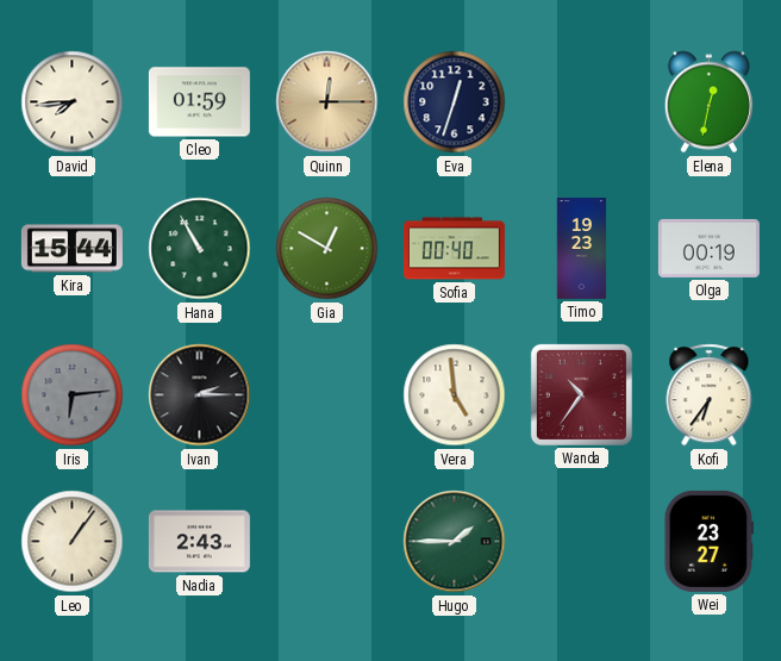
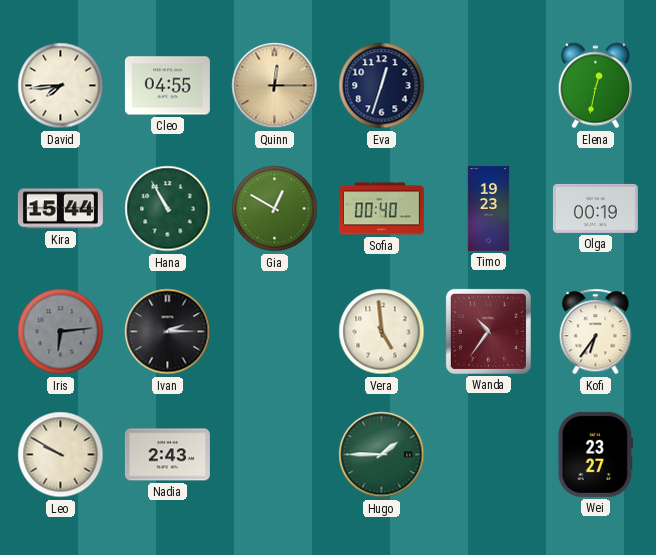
Cleo: 01:59 -> 04:55
Leo: 1:06 -> 9:50
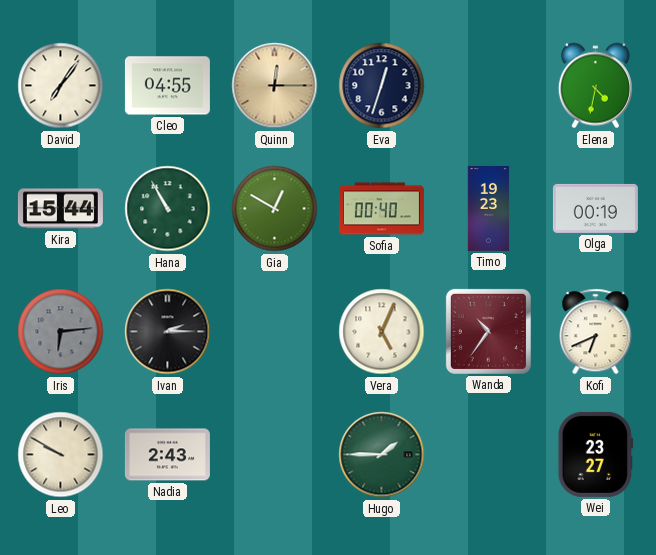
David: 7:44 -> 7:06
Elena: 12:32 -> 4:32
Vera: 4:59 -> 5:04
Kofi: 6:36 -> 6:41
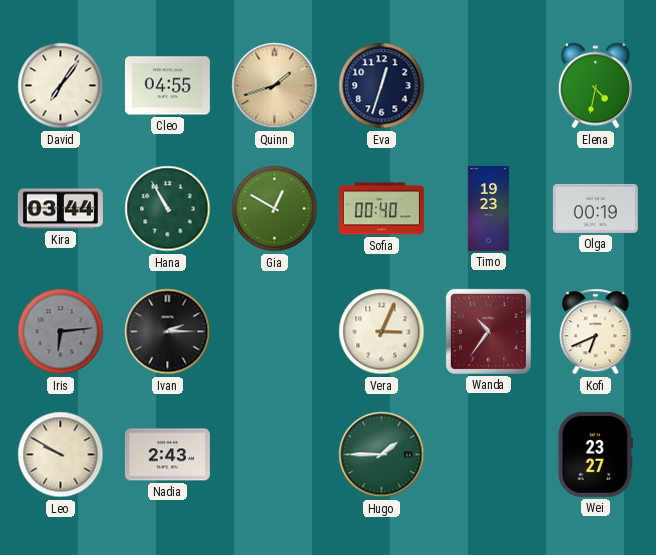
Quinn: 12:15 -> 1:42
Kira: 15:44 -> 03:44
Vera: 5:04 -> 3:04
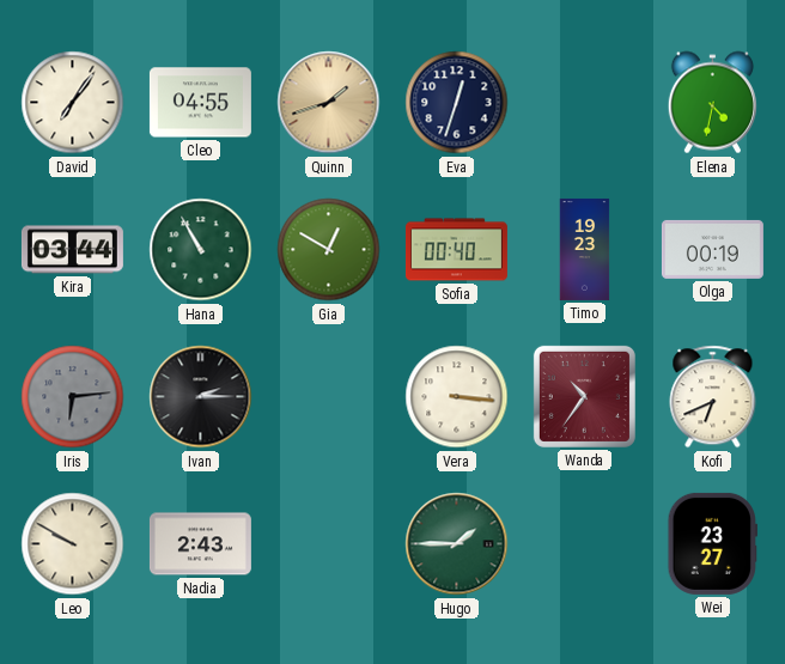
Vera: 3:04 -> 3:16
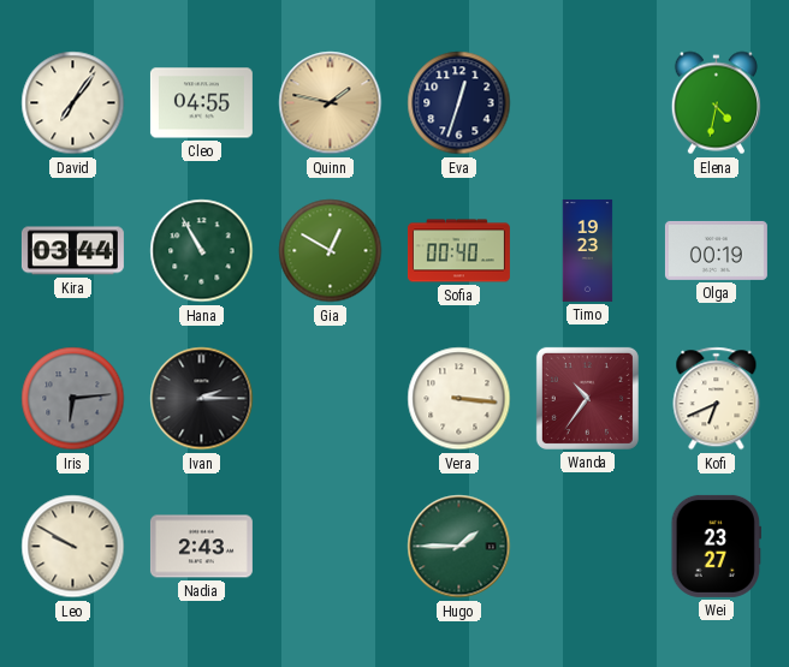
Quinn: 1:42 -> 1:47
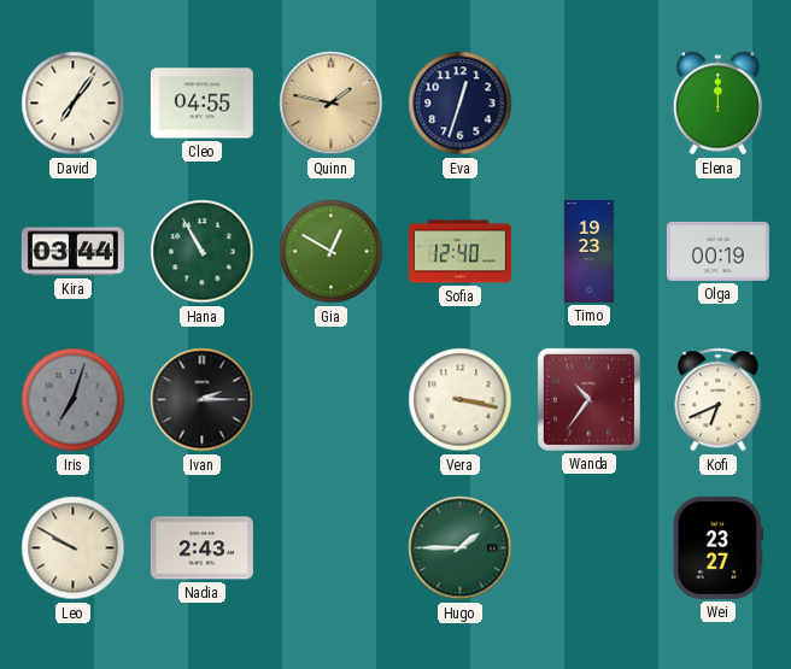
Elena: 4:32 -> 12:00
Sofia: 00:40 -> 12:40
Iris: 6:14 -> 7:03
Vera: 3:16 -> 3:17
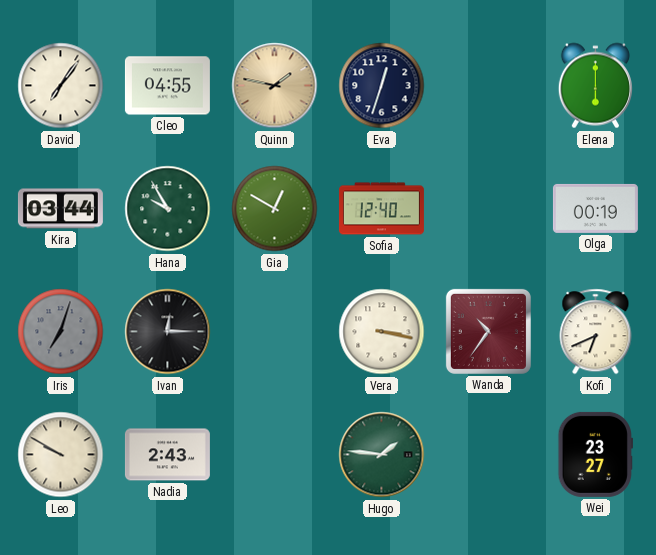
Elena: 12:00 -> 6:00
Hana: 10:55 -> 9:55
Timo: 19:23 -> none
Ivan: 2:15 -> 12:15
Hugo: 1:45 -> 1:46
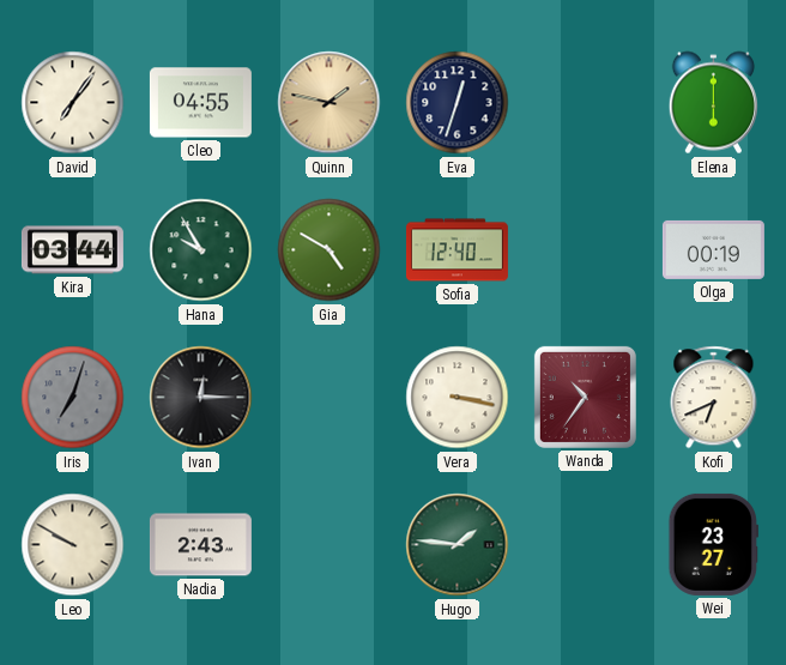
Gia: 12:50 -> 4:50
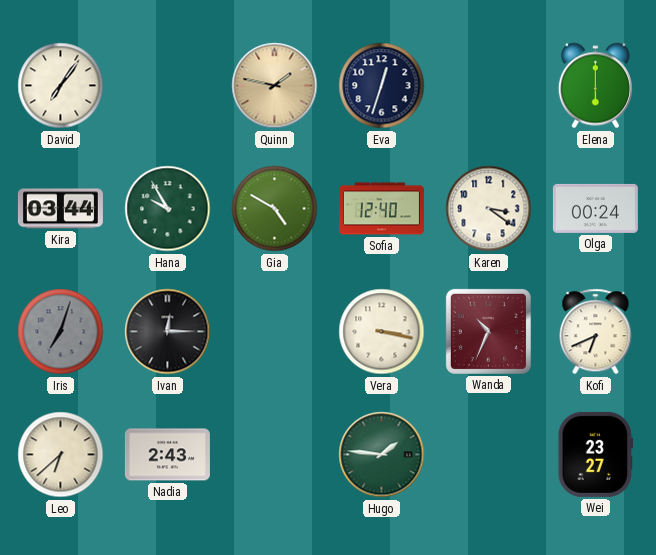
Cleo: 04:55 -> none
Karen: none -> 3:21
Olga: 00:19 -> 00:24
Wanda: 10:36 -> 10:34
Leo: 9:50 -> 6:38
